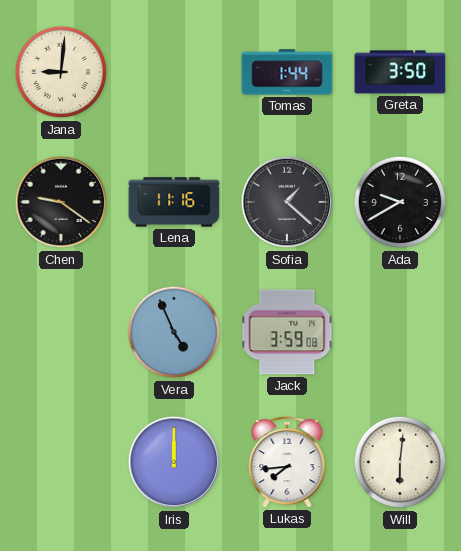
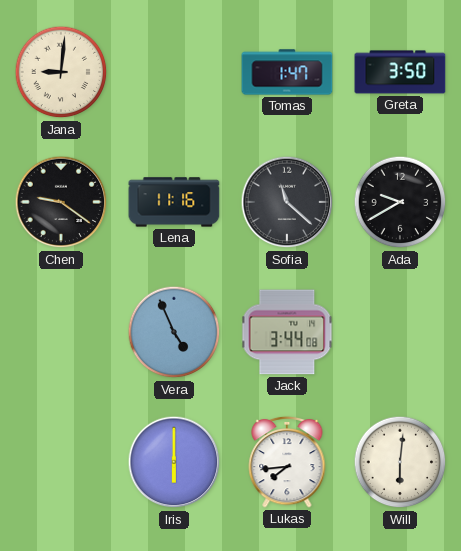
Tomas: 1:44 -> 1:47
Sofia: 1:22 -> 11:22
Jack: 3:59 -> 3:44
Iris: 12:00 -> 6:00
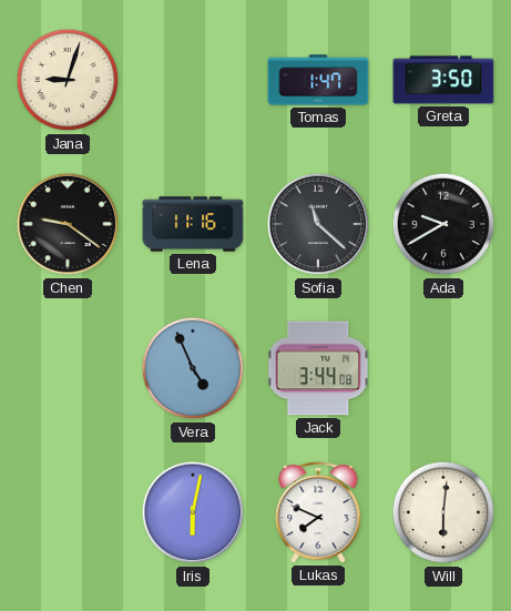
Jana: 9:01 -> 9:03
Iris: 6:00 -> 6:02
Lukas: 7:44 -> 7:49
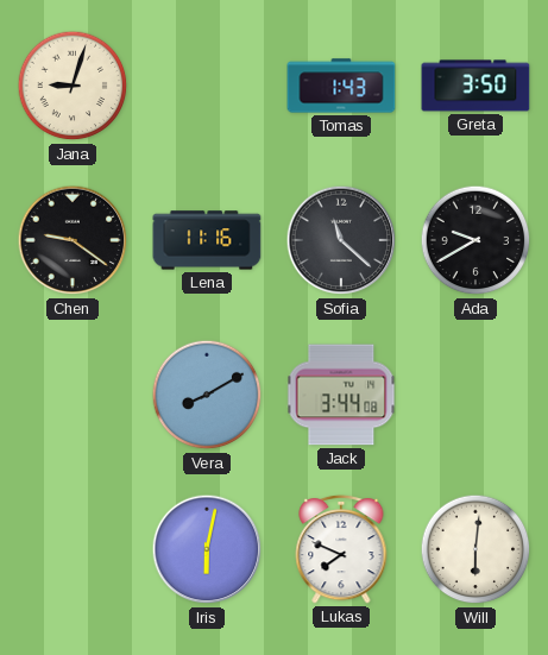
Tomas: 1:47 -> 1:43
Vera: 4:56 -> 8:10
